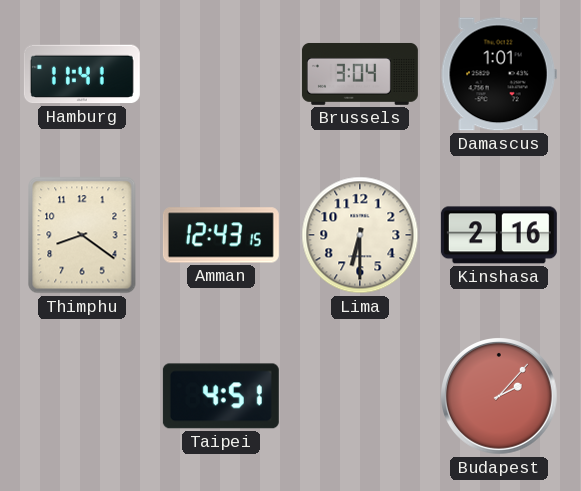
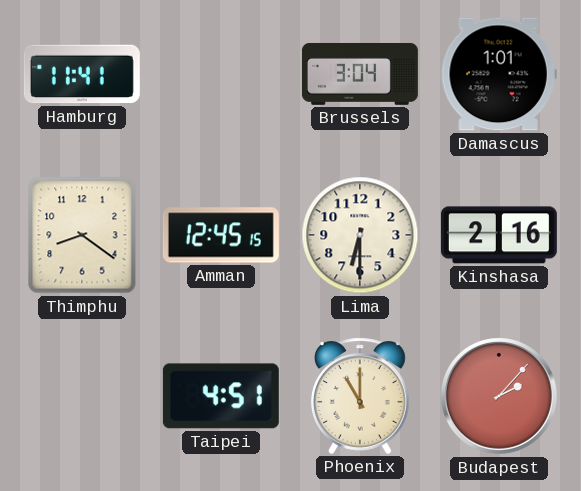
Amman: 12:43 -> 12:45
Phoenix: none -> 11:00
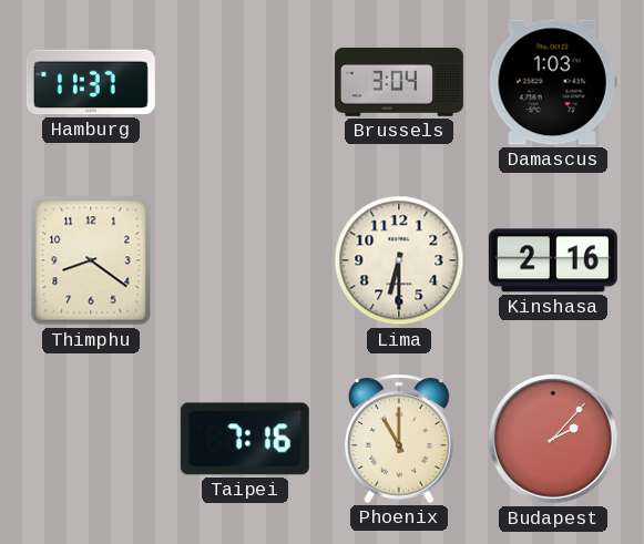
Hamburg: 11:41 -> 11:37
Damascus: 1:01 -> 1:03
Amman: 12:45 -> none
Taipei: 4:51 -> 7:16
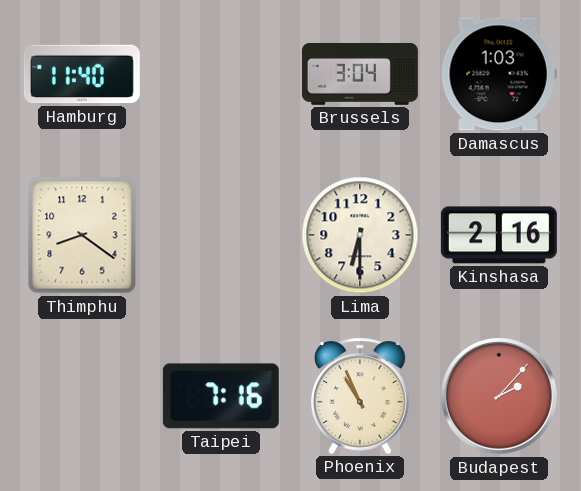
Hamburg: 11:37 -> 11:40
Phoenix: 11:00 -> 10:56
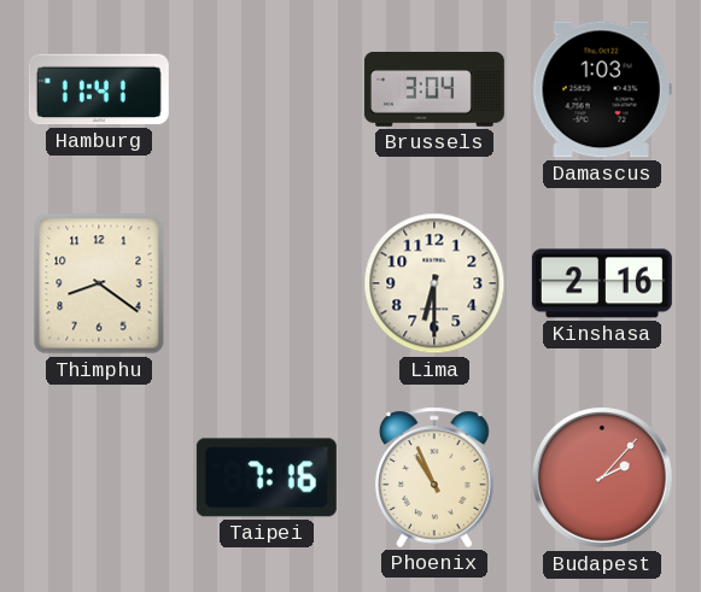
Hamburg: 11:40 -> 11:41
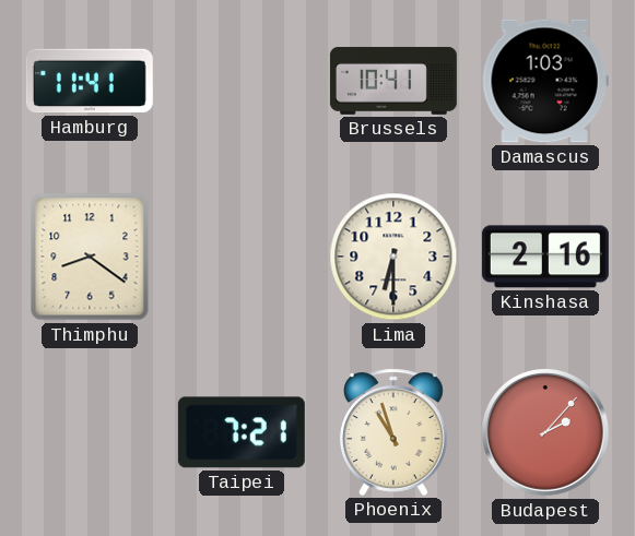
Brussels: 3:04 -> 10:41
Taipei: 7:16 -> 7:21
Phoenix: 10:56 -> 10:57
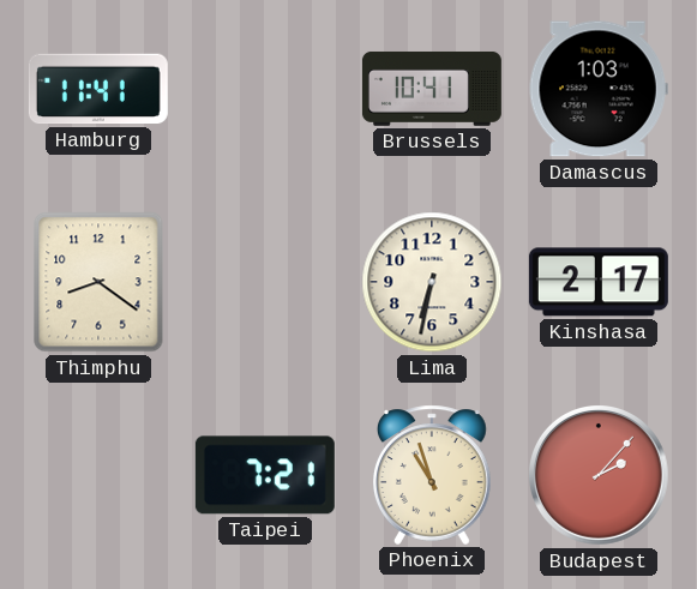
Lima: 6:30 -> 6:32
Kinshasa: 2:16 -> 2:17
